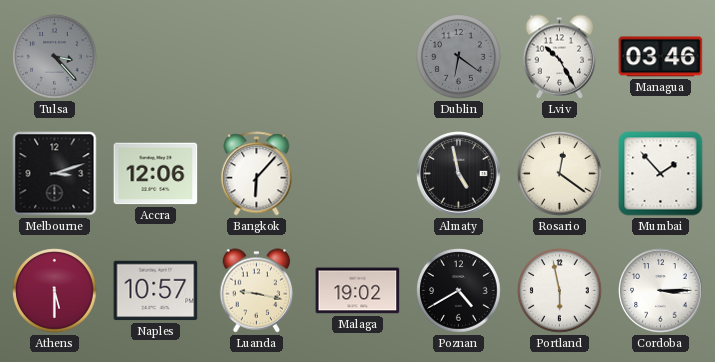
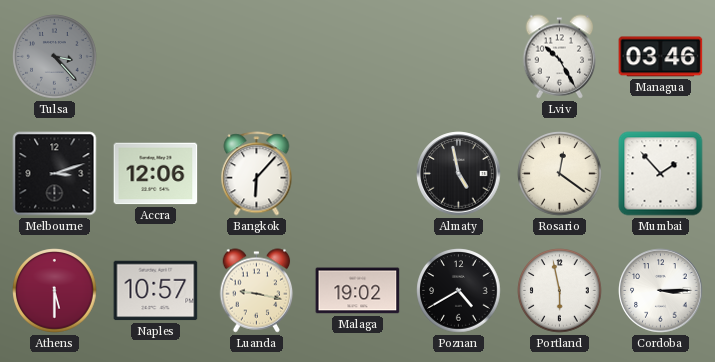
Dublin: 6:21 -> none
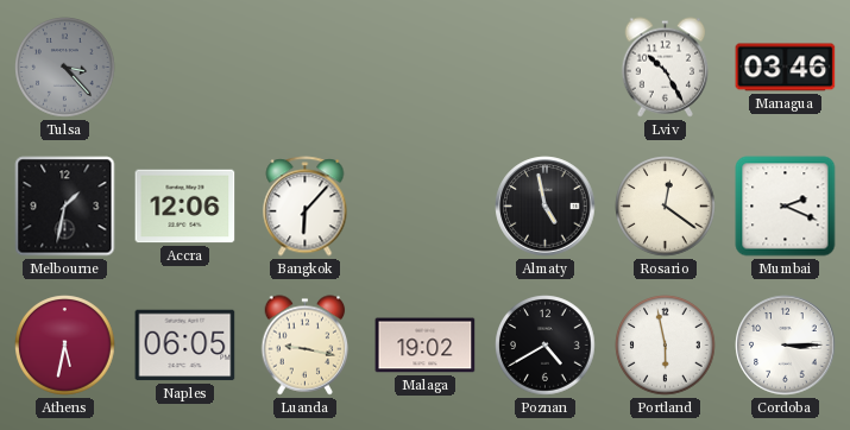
Melbourne: 3:12 -> 1:32
Mumbai: 1:53 -> 2:19
Athens: 5:30 -> 5:32
Naples: 10:57 -> 06:05
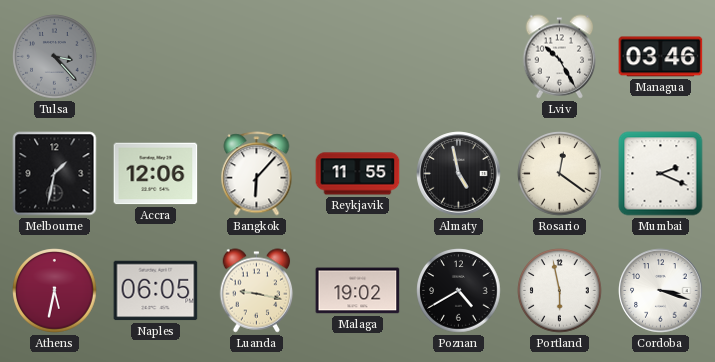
Reykjavik: none -> 11:55
Cordoba: 3:15 -> 3:18
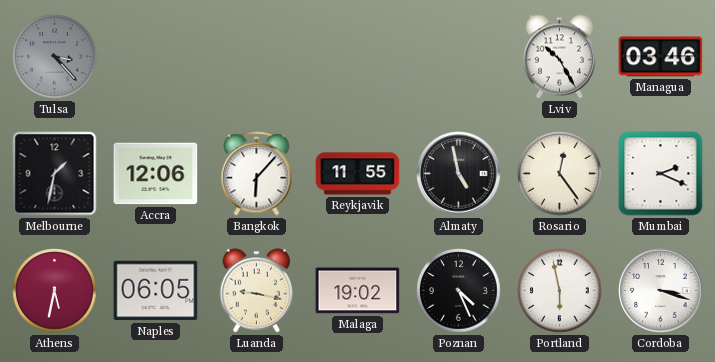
Rosario: 12:21 -> 12:24
Poznan: 4:40 -> 4:26
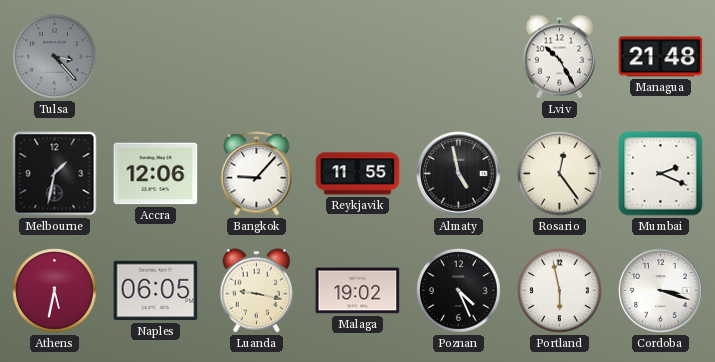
Managua: 03:46 -> 21:48
Bangkok: 6:07 -> 9:07
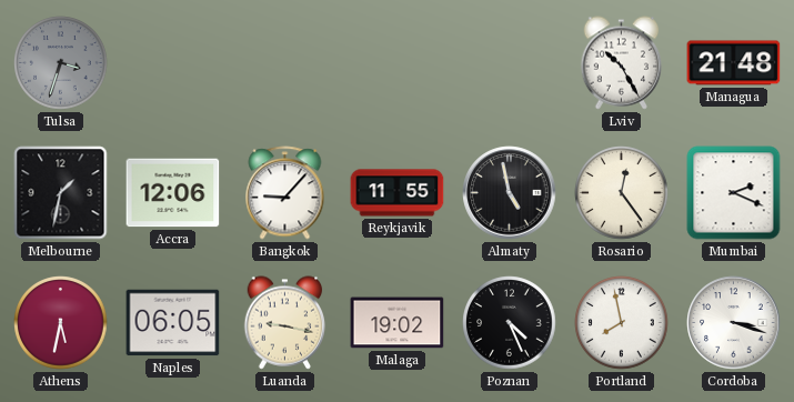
Tulsa: 3:23 -> 3:33
Portland: 5:58 -> 7:58
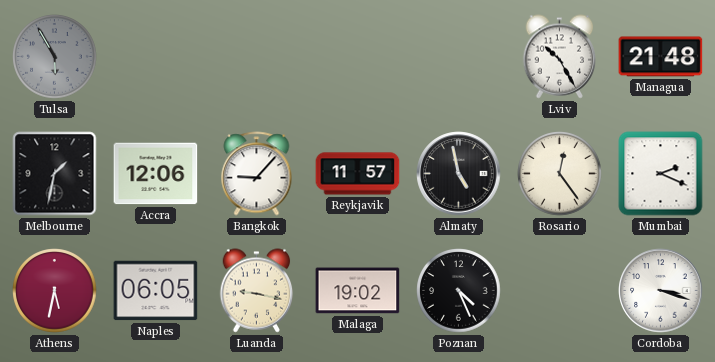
Tulsa: 3:33 -> 5:55
Reykjavik: 11:55 -> 11:57
Portland: 7:58 -> none
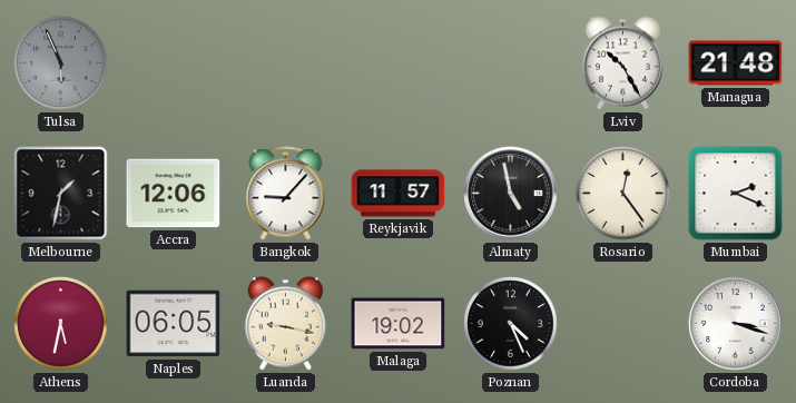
Tulsa: 5:55 -> 5:56
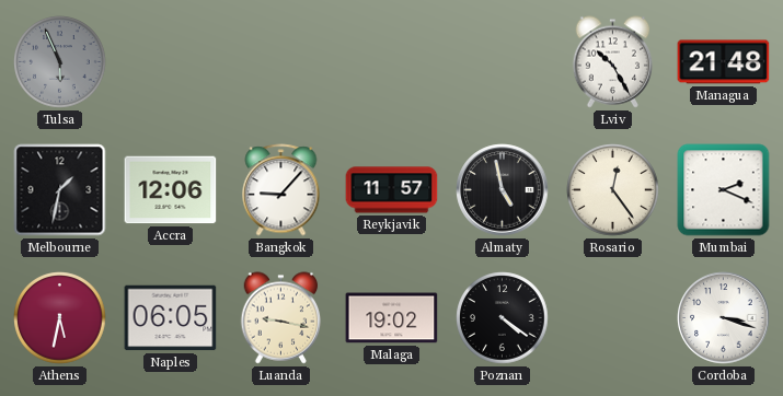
Poznan: 4:26 -> 4:21
